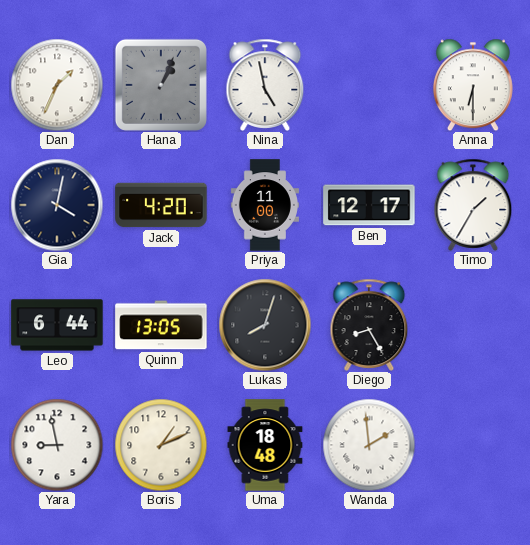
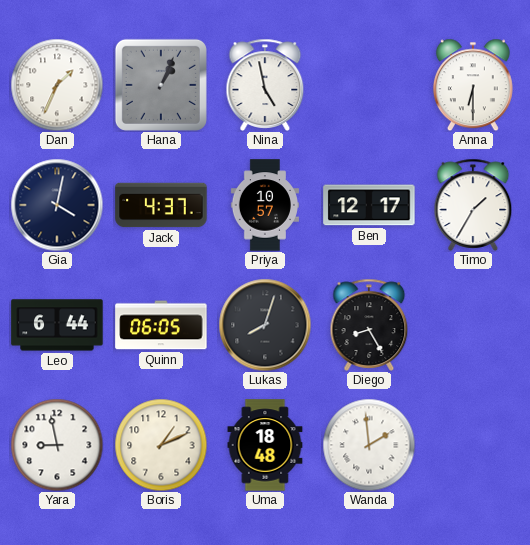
Jack: 4:20 -> 4:37
Priya: 11:00 -> 10:57
Quinn: 13:05 -> 06:05
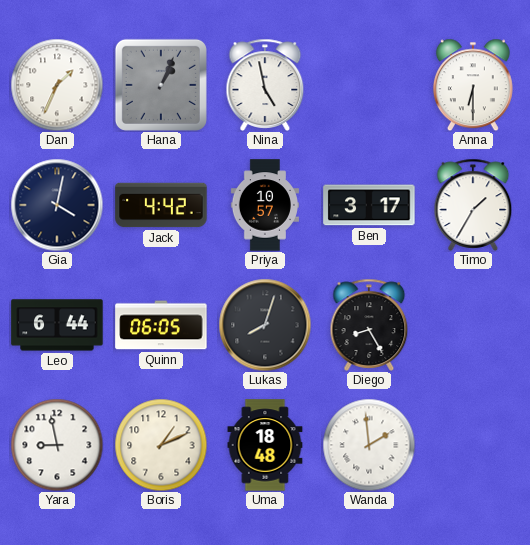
Jack: 4:37 -> 4:42
Ben: 12:17 -> 3:17
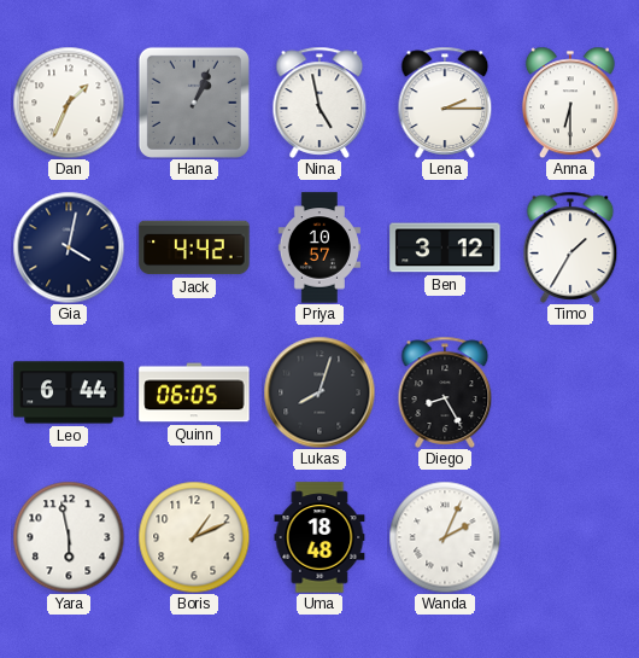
Lena: none -> 2:15
Ben: 3:17 -> 3:12
Yara: 8:58 -> 5:58
Wanda: 1:59 -> 2:04
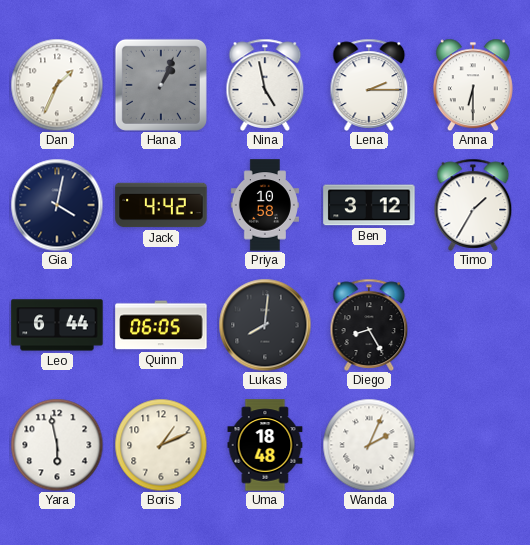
Priya: 10:57 -> 10:58
Lukas: 8:03 -> 8:01
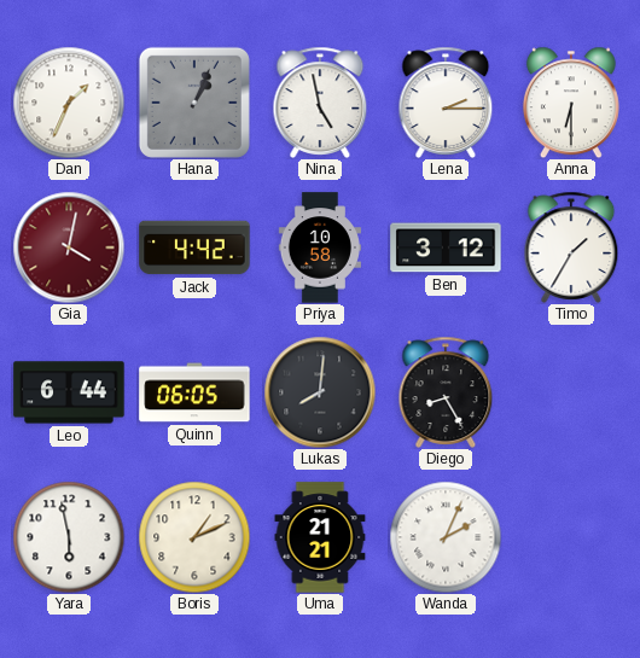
Gia dial: navy -> burgundy
Uma: 18:48 -> 21:21
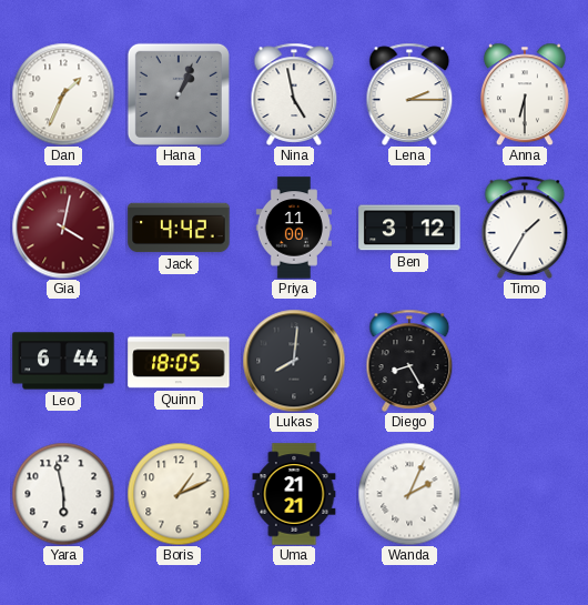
Priya: 10:58 -> 11:00
Quinn: 06:05 -> 18:05
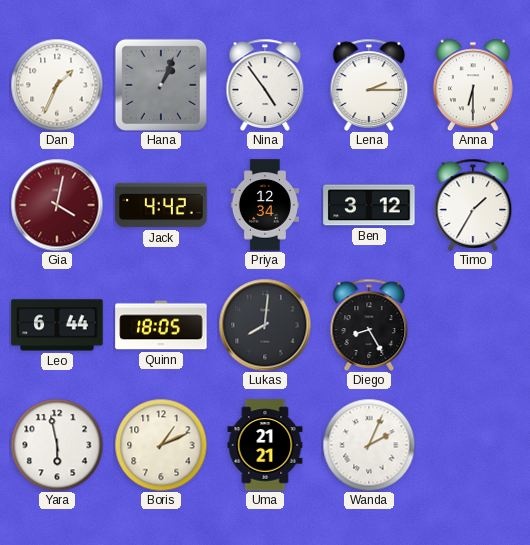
Nina: 4:58 -> 4:54
Priya: 11:00 -> 12:34
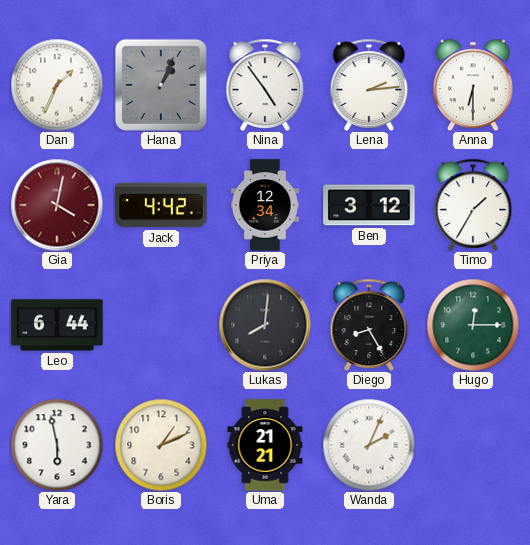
Lena: 2:15 -> 2:14
Quinn: 18:05 -> none
Hugo: none -> 12:15
